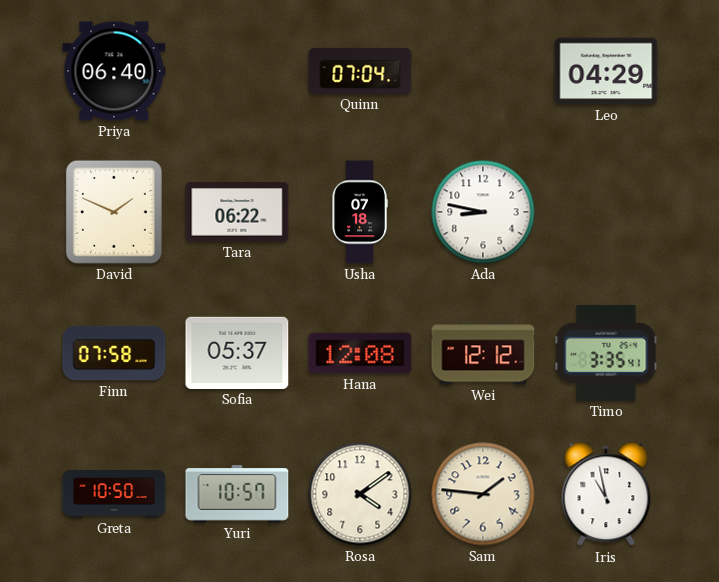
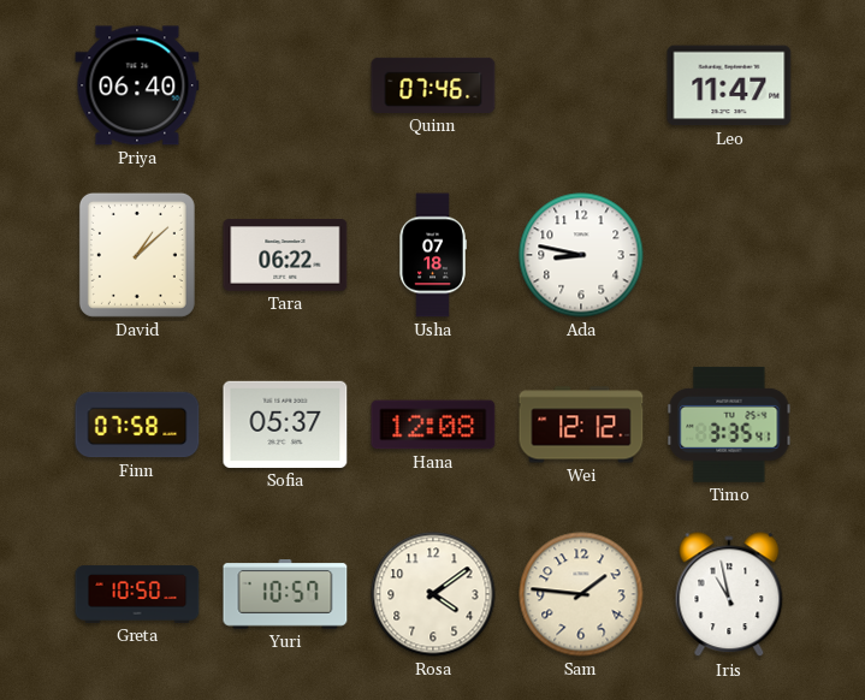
Quinn: 07:04 -> 07:46
Leo: 04:29 -> 11:47
David: 1:49 -> 1:08
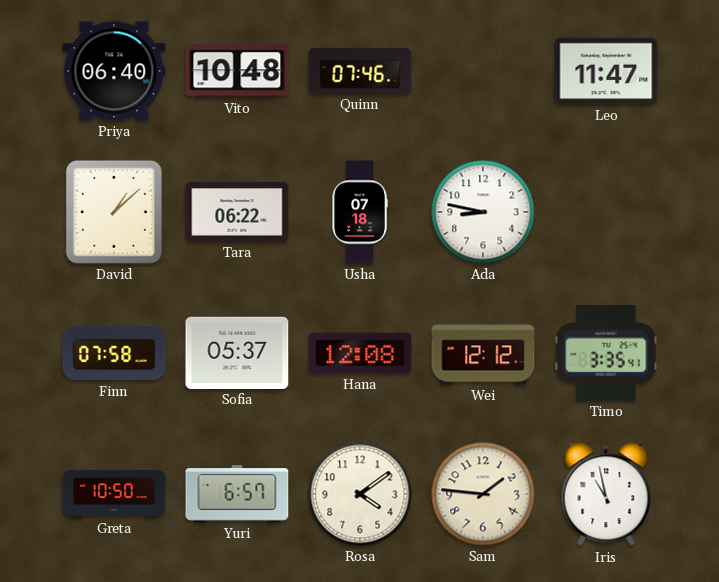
Vito: none -> 10:48
Yuri: 10:57 -> 6:57
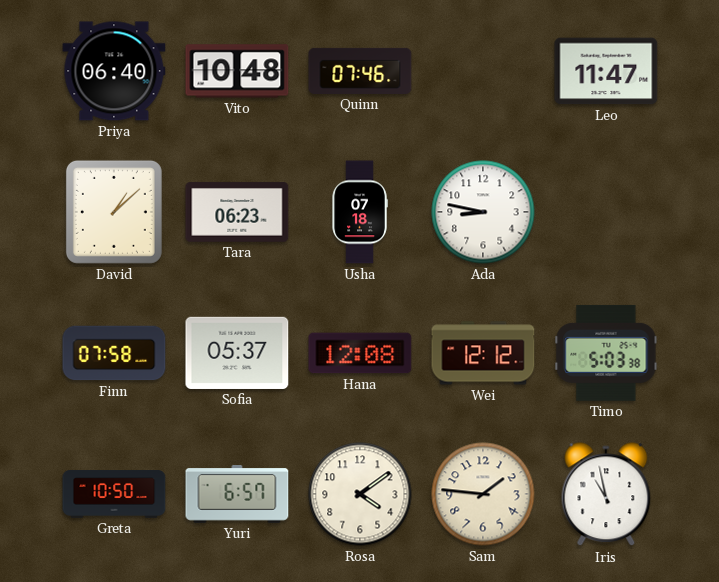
Tara: 06:22 -> 06:23
Timo: 3:35 -> 5:03
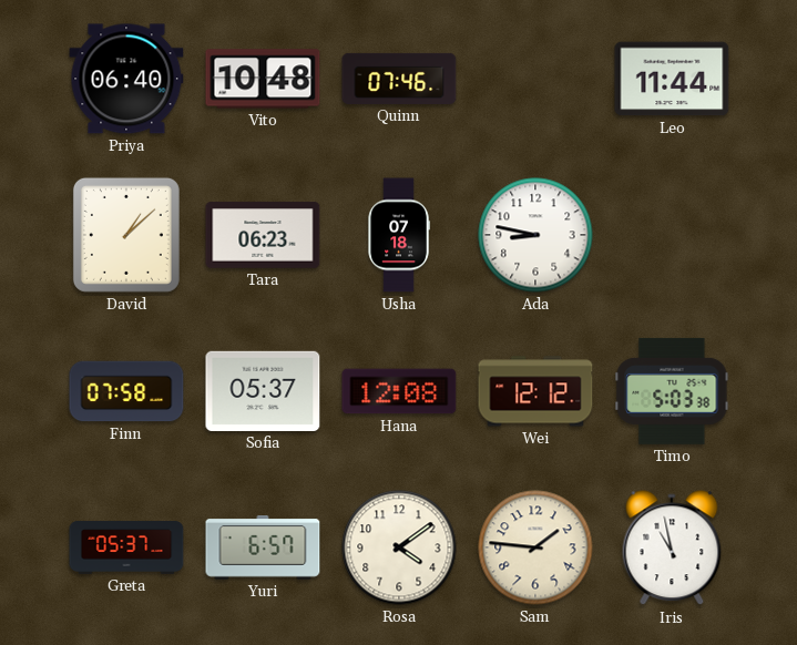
Leo: 11:47 -> 11:44
Greta: 10:50 -> 05:37
